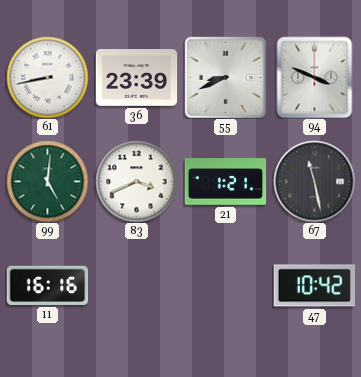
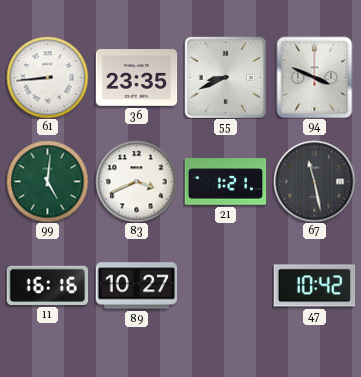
61: 8:43 -> 8:44
36: 23:39 -> 23:35
89: none -> 10:27
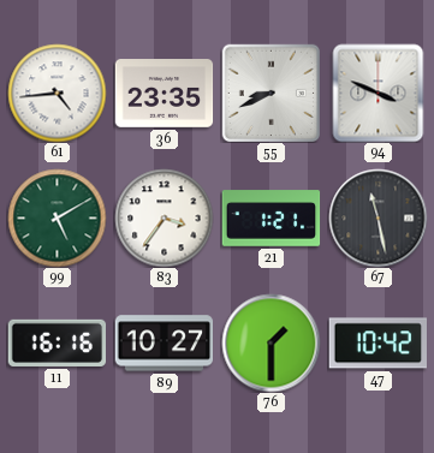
61: 8:44 -> 4:44
99: 5:01 -> 5:10
83: 3:41 -> 3:36
76: none -> 1:30
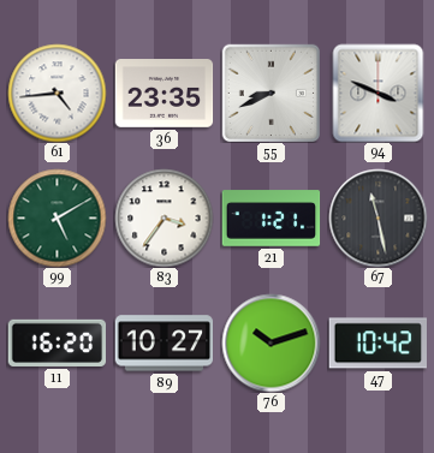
11: 16:16 -> 16:20
76: 1:30 -> 10:12
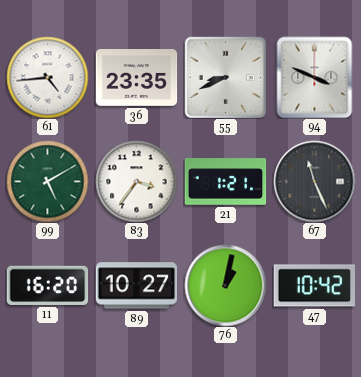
67: 11:28 -> 11:26
76: 10:12 -> 1:02
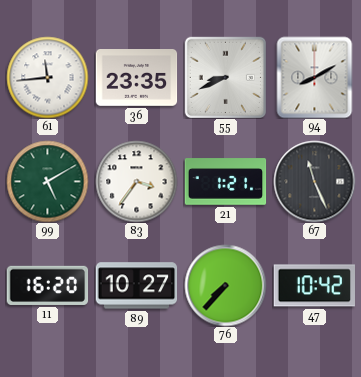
61: 4:44 -> 11:44
94: 3:49 -> 8:10
76: 1:02 -> 7:37
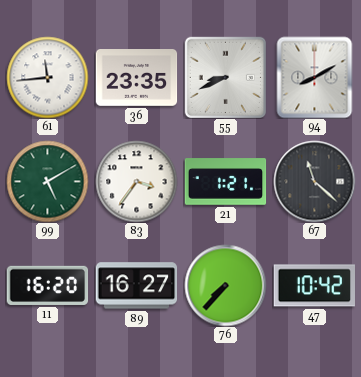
67: 11:26 -> 11:22
89: 10:27 -> 16:27
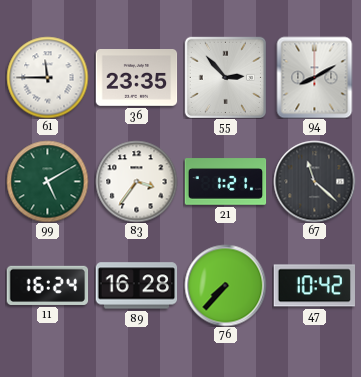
61: 11:44 -> 11:45
55: 8:41 -> 2:53
11: 16:20 -> 16:24
89: 16:27 -> 16:28
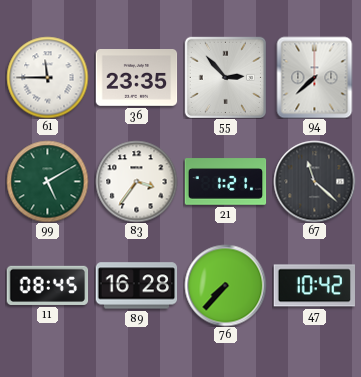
94: 8:10 -> 7:38
11: 16:24 -> 08:45
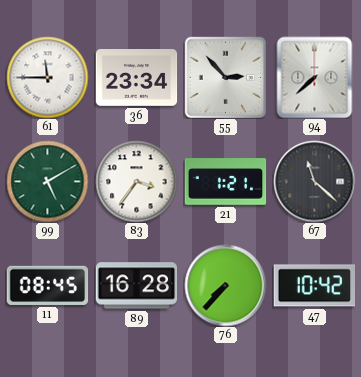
36: 23:35 -> 23:34
